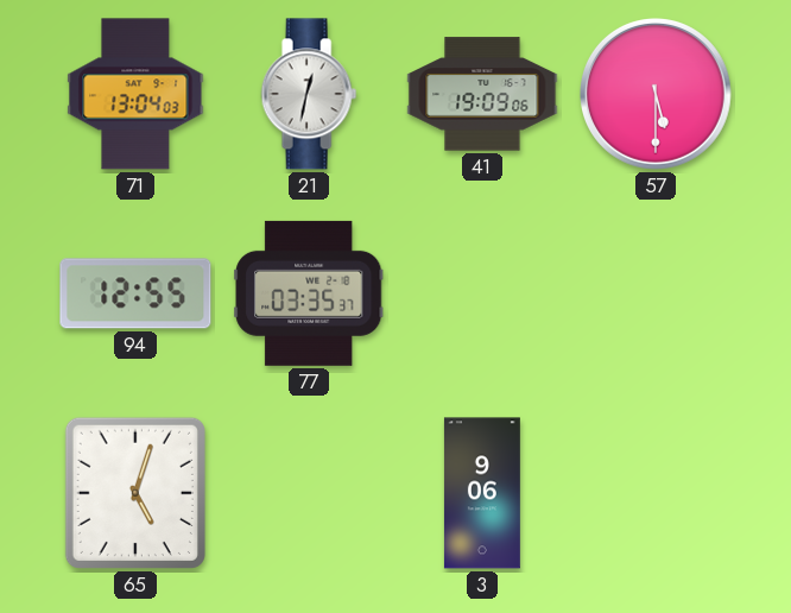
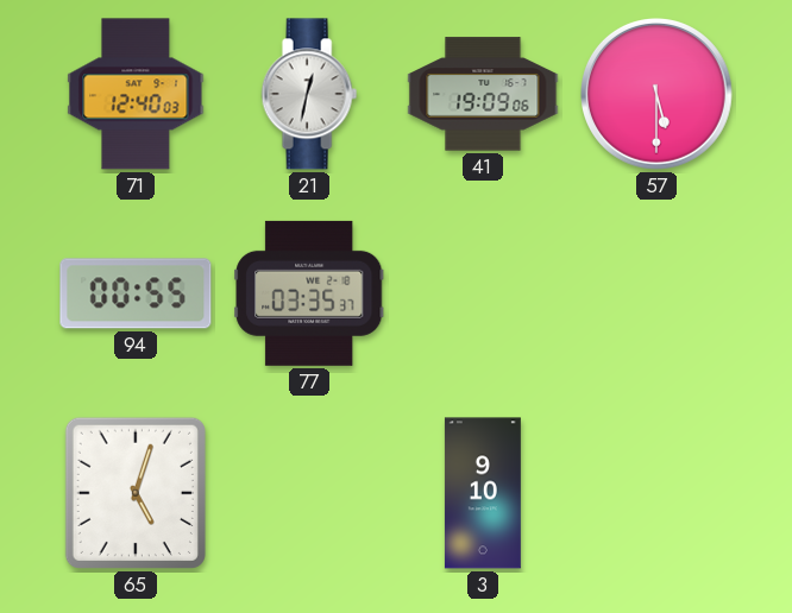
71: 13:04 -> 12:40
94: 12:55 -> 00:55
3: 9:06 -> 9:10
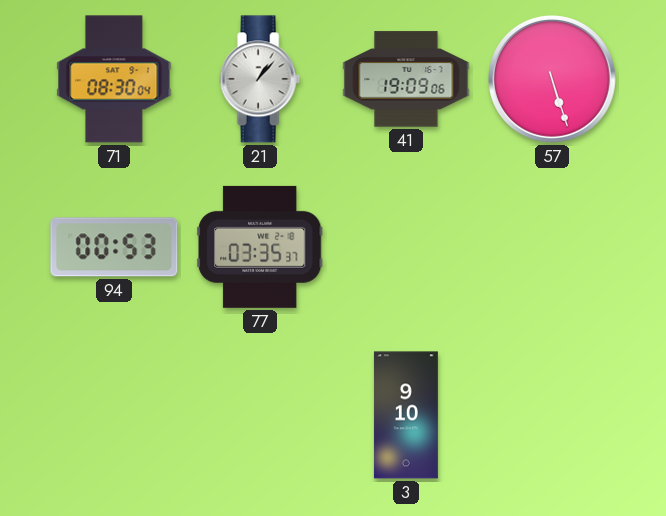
71: 12:40 -> 08:30
21: 12:32 -> 1:07
57: 5:30 -> 5:27
94: 00:55 -> 00:53
65: 5:03 -> none
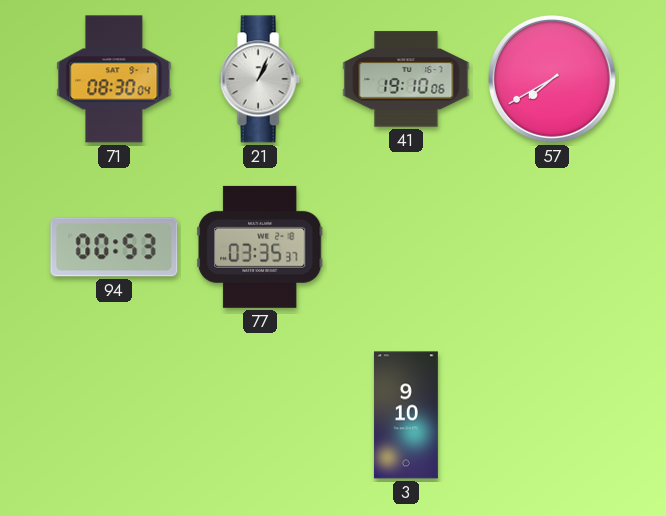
21: 1:07 -> 1:04
41: 19:09 -> 19:10
57: 5:27 -> 7:40
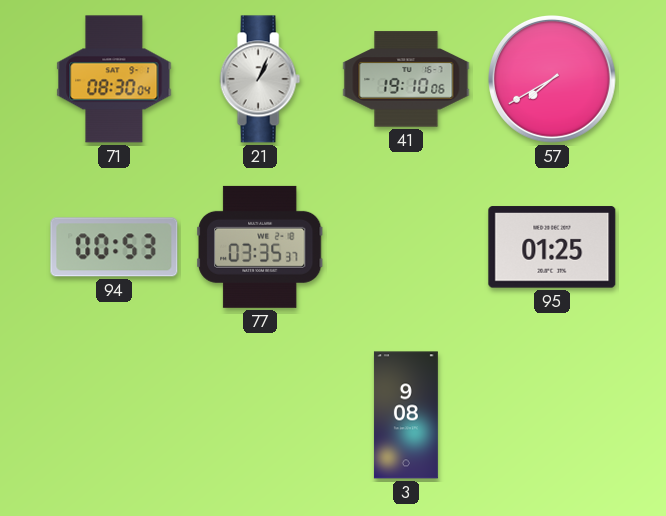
95: none -> 01:25
3: 9:10 -> 9:08
